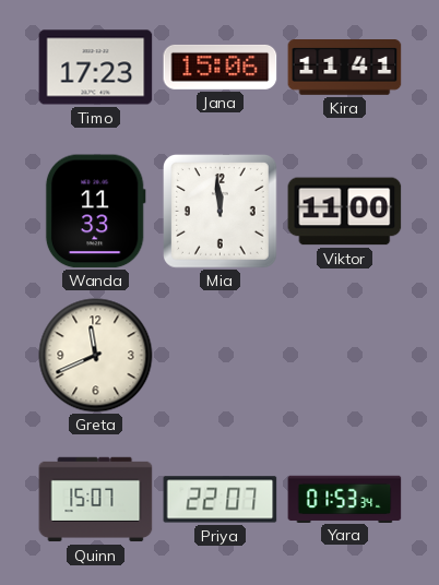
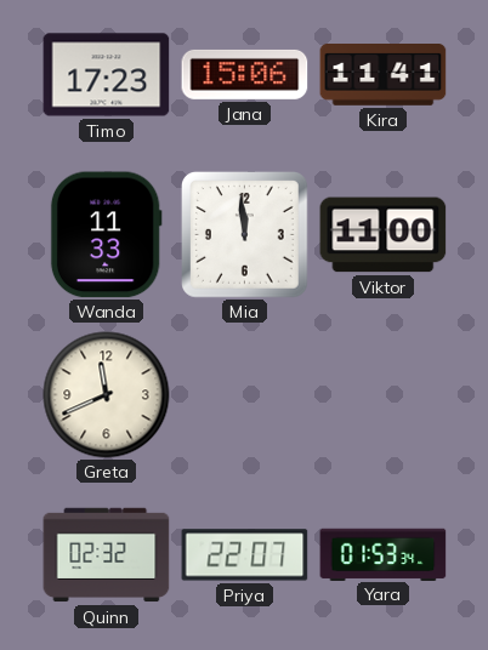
Quinn: 15:07 -> 02:32
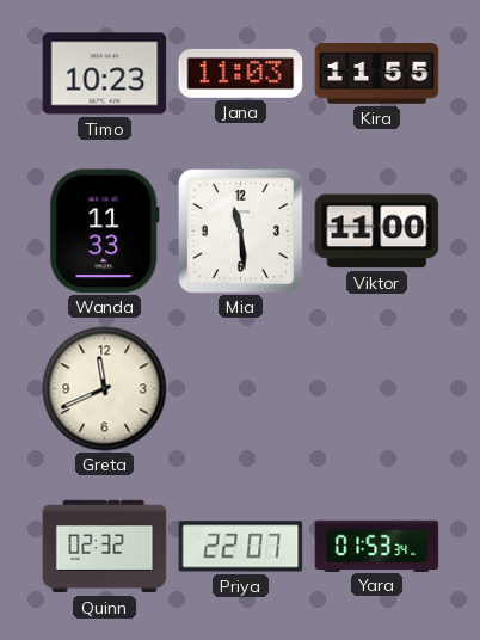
Timo: 17:23 -> 10:23
Jana: 15:06 -> 11:03
Kira: 11:41 -> 11:55
Mia: 11:59 -> 11:29
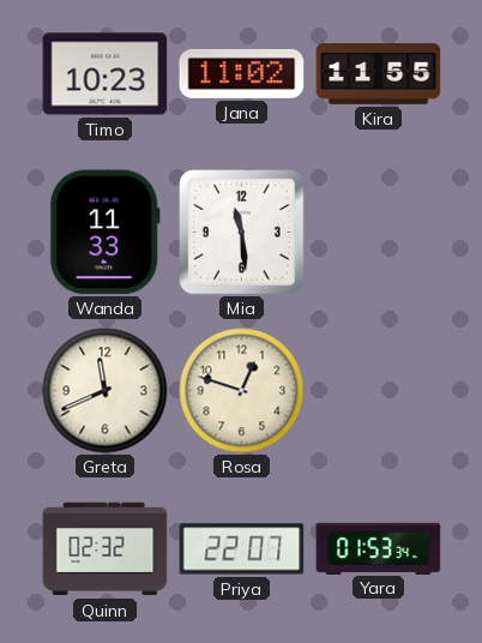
Jana: 11:03 -> 11:02
Viktor: 11:00 -> none
Rosa: none -> 12:48
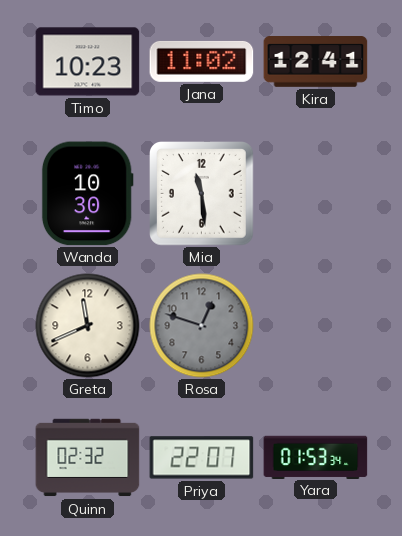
Kira: 11:55 -> 12:41
Wanda: 11:33 -> 10:30
Rosa dial: cream -> grey
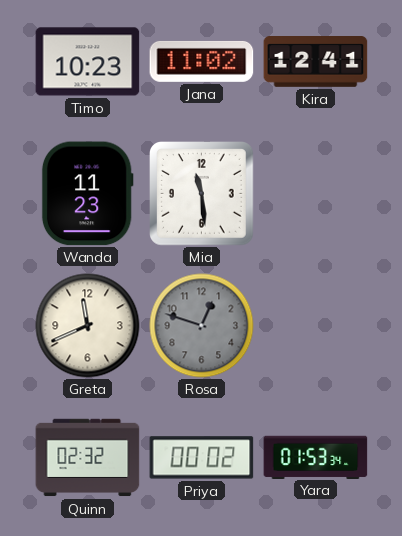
Wanda: 10:30 -> 11:23
Priya: 22:07 -> 00:02
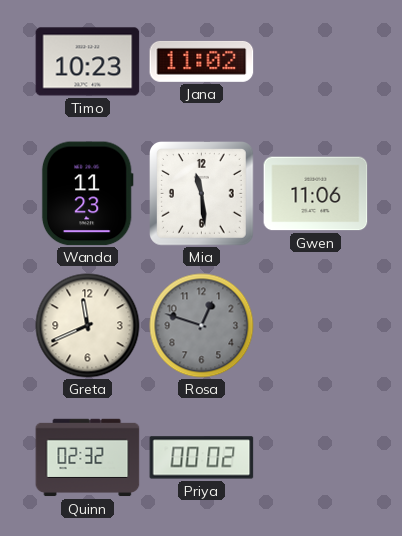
Kira: 12:41 -> none
Gwen: none -> 11:06
Yara: 01:53 -> none
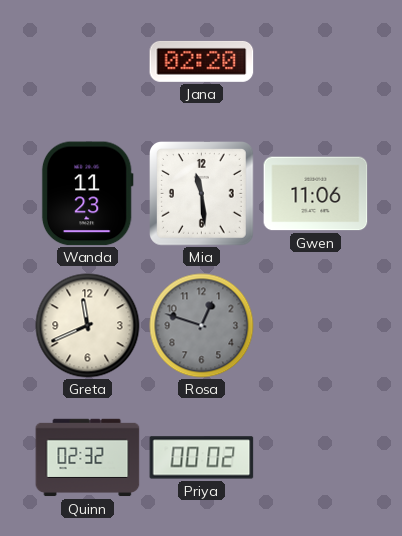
Timo: 10:23 -> none
Jana: 11:02 -> 02:20
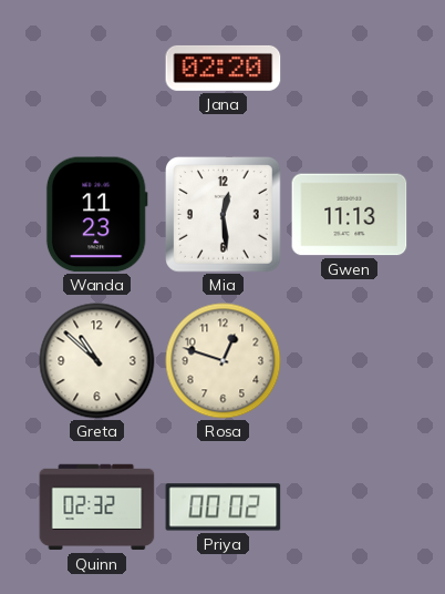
Mia: 11:29 -> 12:29
Gwen: 11:06 -> 11:13
Greta: 11:41 -> 10:52
Rosa dial: grey -> cream
